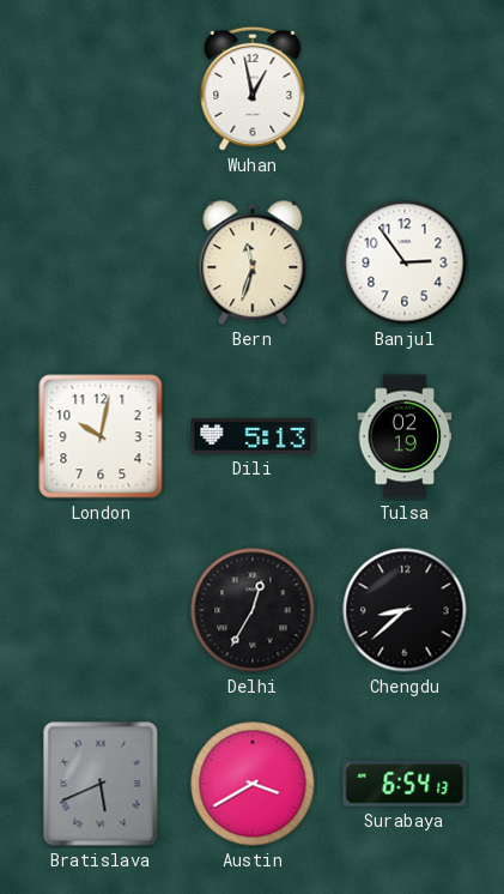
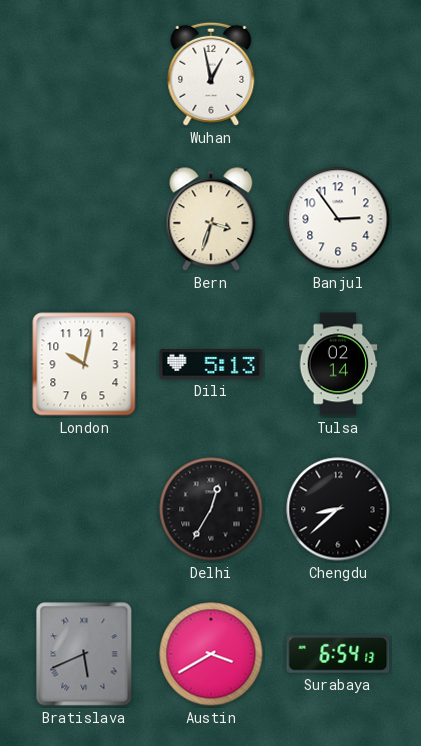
Bern: 11:33 -> 3:33
Tulsa: 02:19 -> 02:14
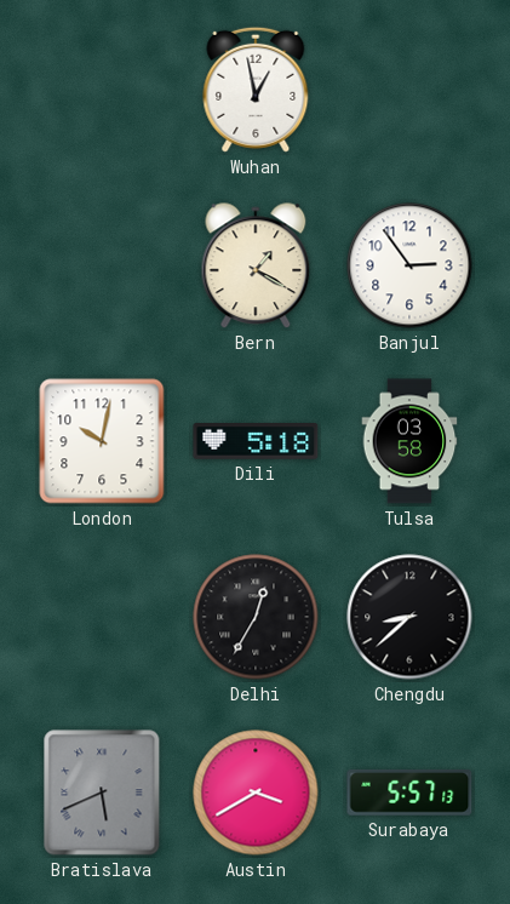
Bern: 3:33 -> 1:20
Dili: 5:13 -> 5:18
Tulsa: 02:14 -> 03:58
Surabaya: 6:54 -> 5:57
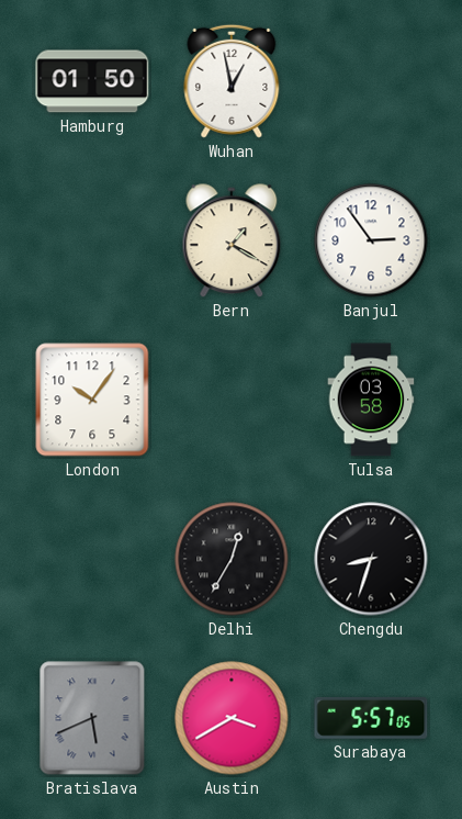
Hamburg: none -> 01:50
London: 10:02 -> 10:06
Dili: 5:18 -> none
Chengdu: 8:38 -> 8:33
Surabaya: 5:57:13 -> 5:57:05
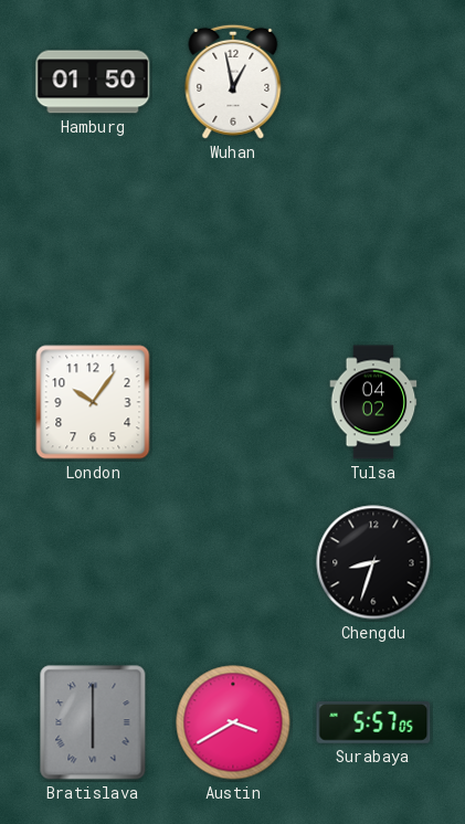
Bern: 1:20 -> none
Banjul: 2:54 -> none
Tulsa: 03:58 -> 04:02
Delhi: 12:35 -> none
Bratislava: 5:41 -> 6:00
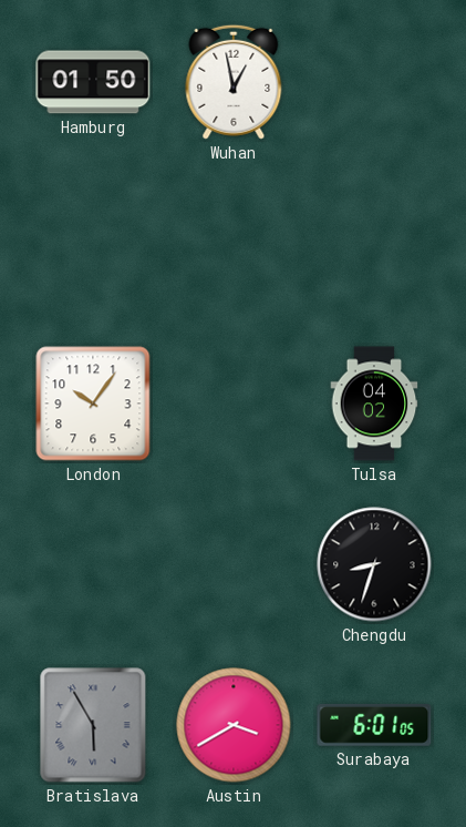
Bratislava: 6:00 -> 5:55
Surabaya: 5:57 -> 6:01
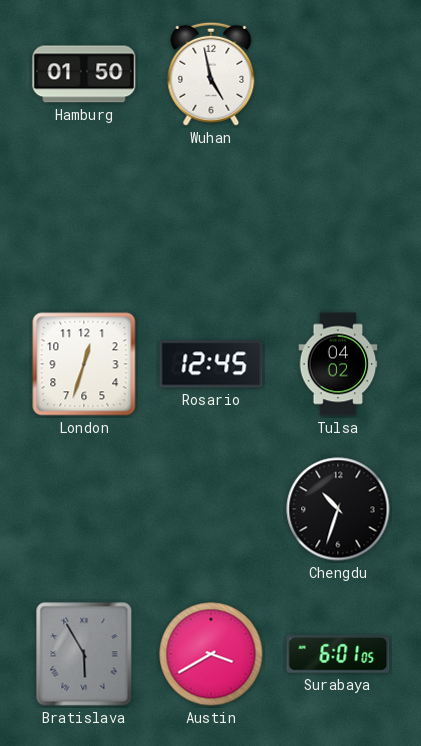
Wuhan: 12:58 -> 4:58
London: 10:06 -> 12:33
Rosario: none -> 12:45
Chengdu: 8:33 -> 10:33
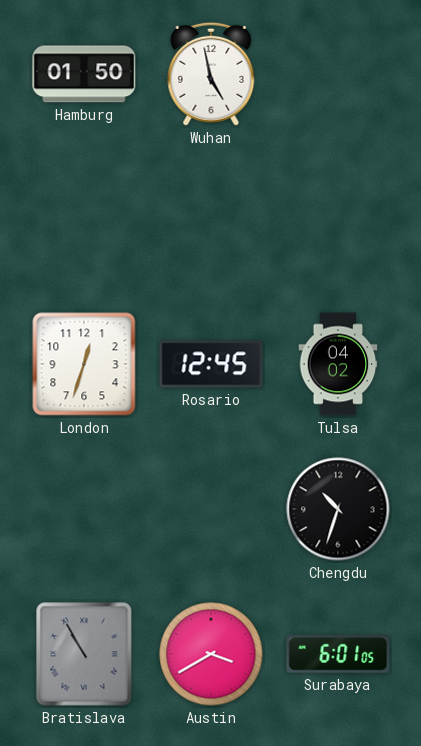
Bratislava: 5:55 -> 10:55
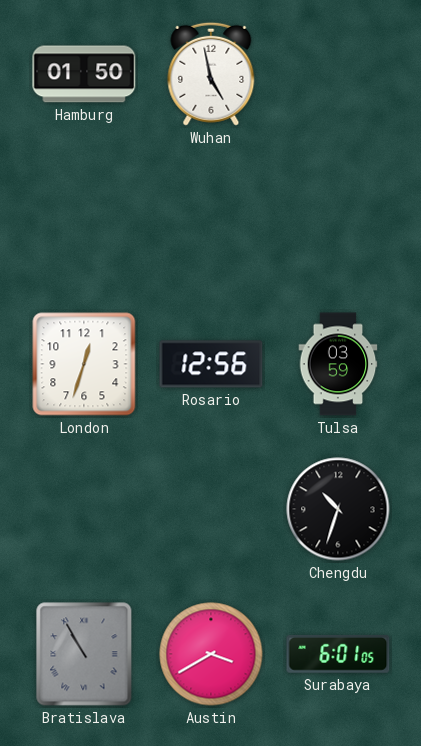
Rosario: 12:45 -> 12:56
Tulsa: 04:02 -> 03:59
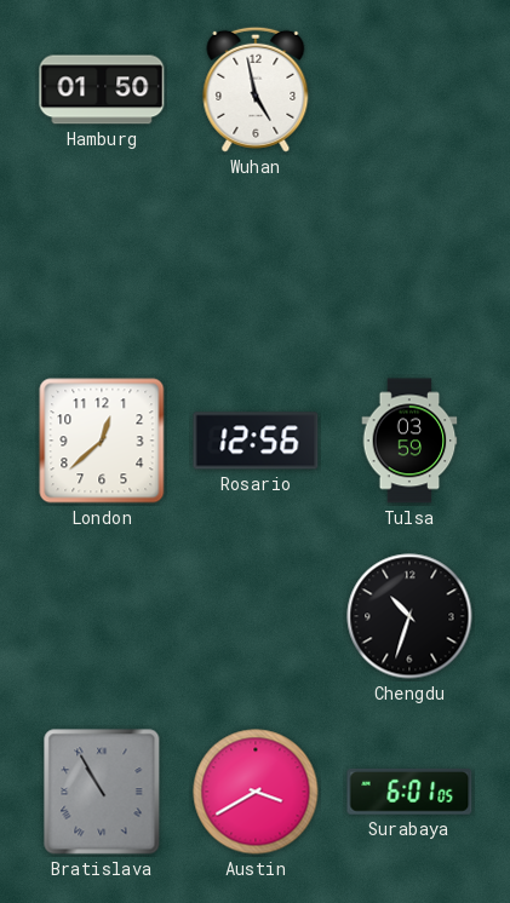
London: 12:33 -> 12:38
